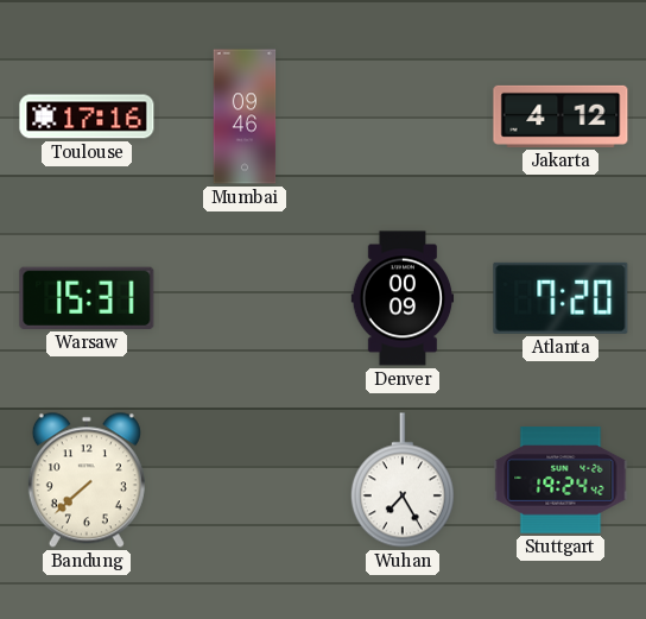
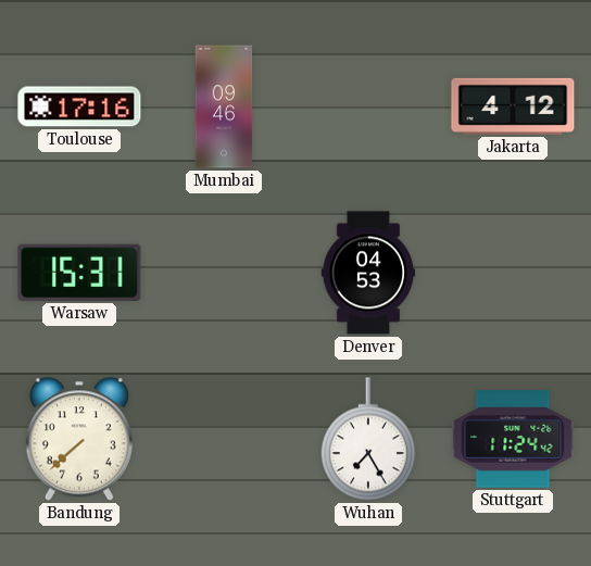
Denver: 00:09 -> 04:53
Atlanta: 7:20 -> none
Stuttgart: 19:24 -> 11:24
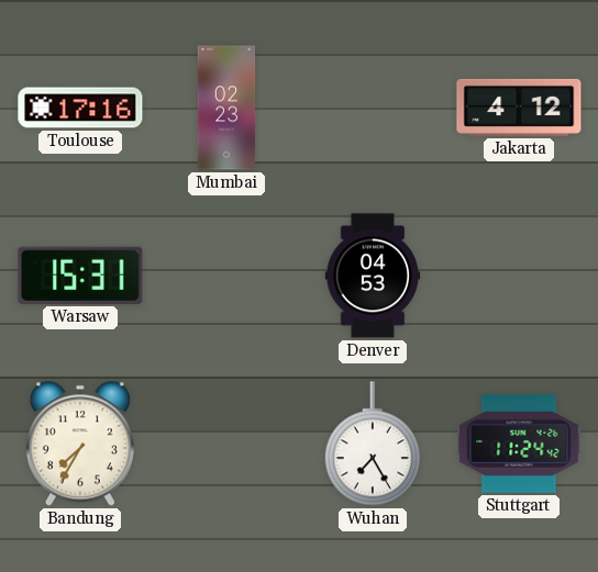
Mumbai: 09:46 -> 02:23
Bandung: 7:38 -> 7:35
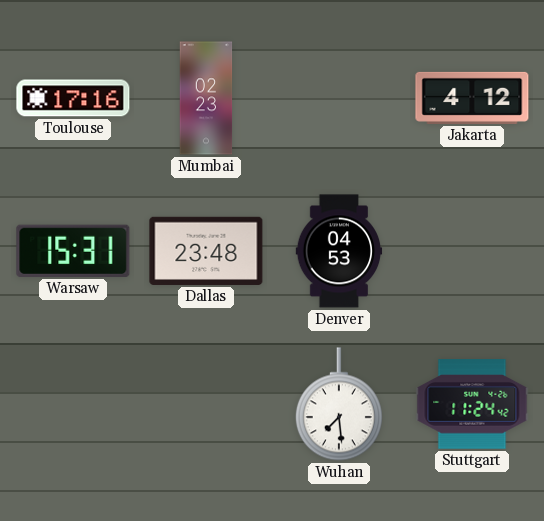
Dallas: none -> 23:48
Bandung: 7:35 -> none
Wuhan: 7:25 -> 7:29
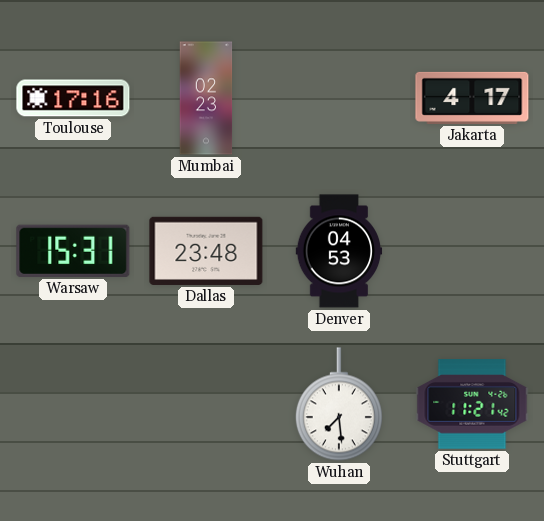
Jakarta: 4:12 -> 4:17
Stuttgart: 11:24 -> 11:21
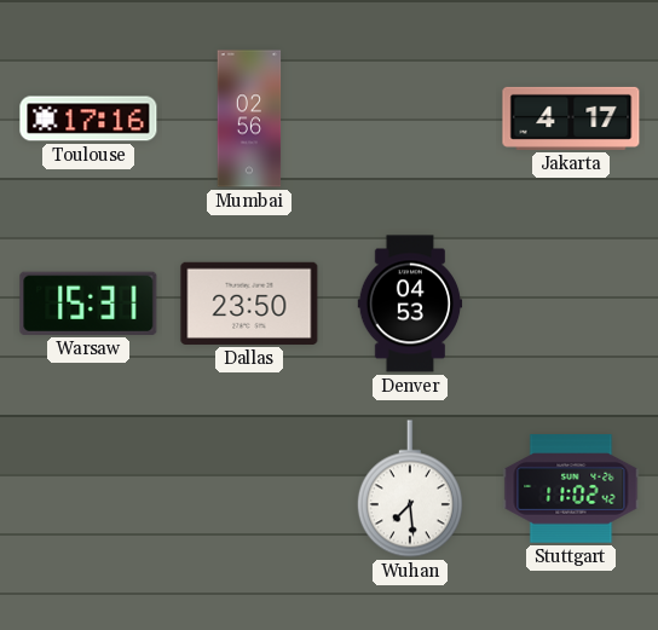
Mumbai: 02:23 -> 02:56
Dallas: 23:48 -> 23:50
Stuttgart: 11:21 -> 11:02
